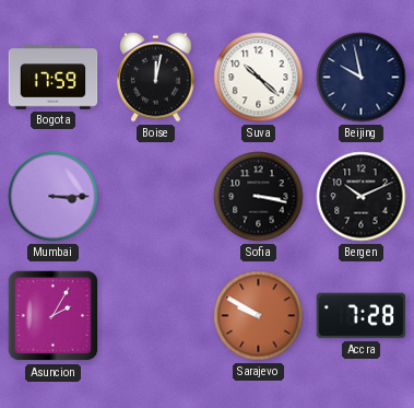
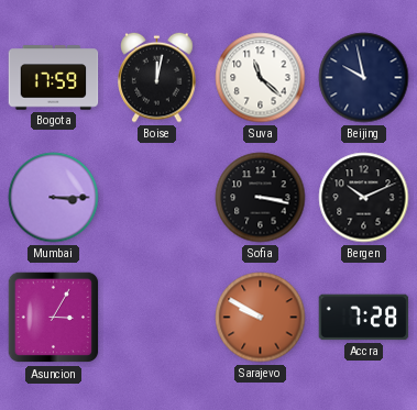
Suva: 10:22 -> 11:22
Asuncion: 2:05 -> 3:05
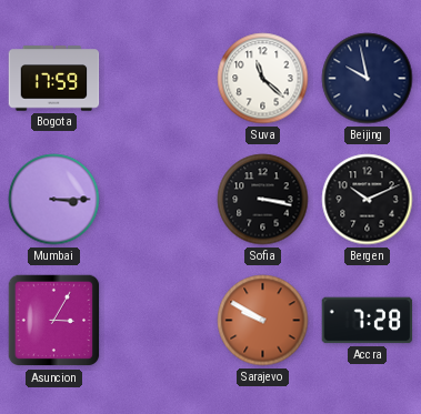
Boise: 12:02 -> none
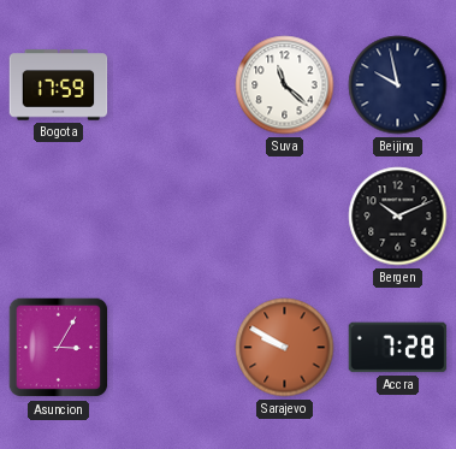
Mumbai: 3:15 -> none
Sofia: 3:17 -> none
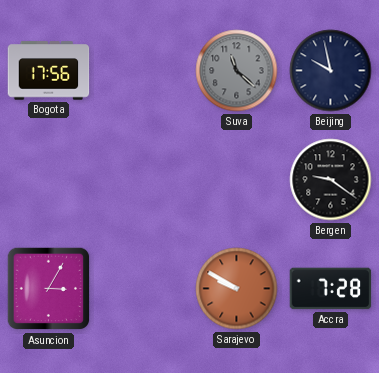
Bogota: 17:59 -> 17:56
Suva dial: white -> grey
Bergen: 10:11 -> 9:21
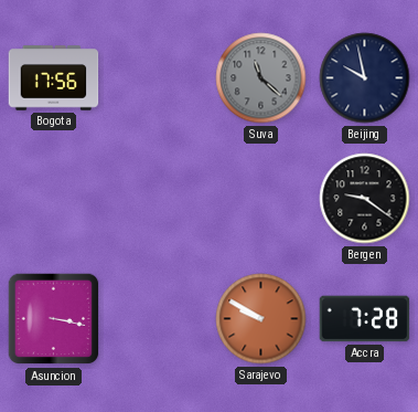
Asuncion: 3:05 -> 3:17
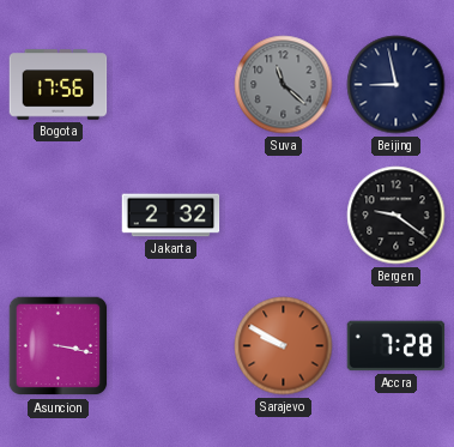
Beijing: 9:58 -> 8:58
Jakarta: none -> 2:32
